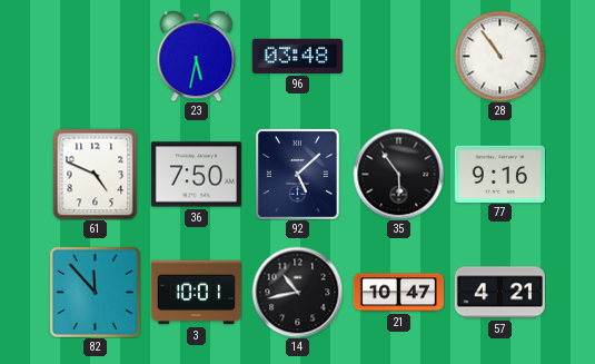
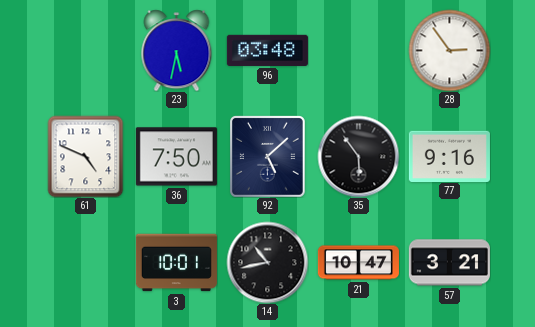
28: 10:54 -> 2:54
82: 11:53 -> none
57: 4:21 -> 3:21
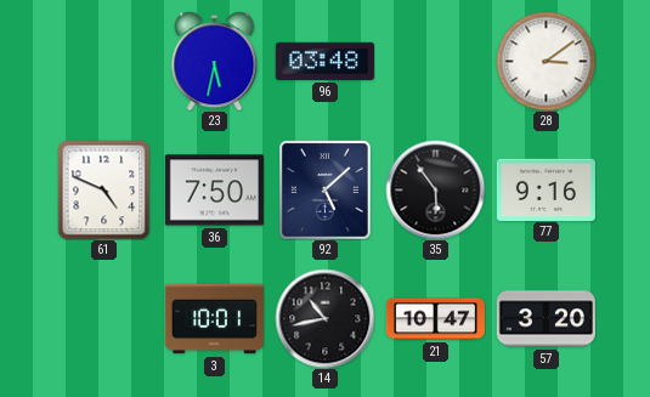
28: 2:54 -> 3:09
57: 3:21 -> 3:20
